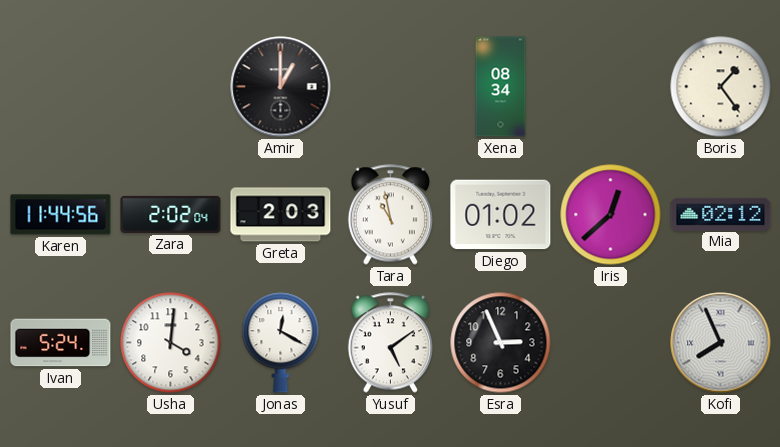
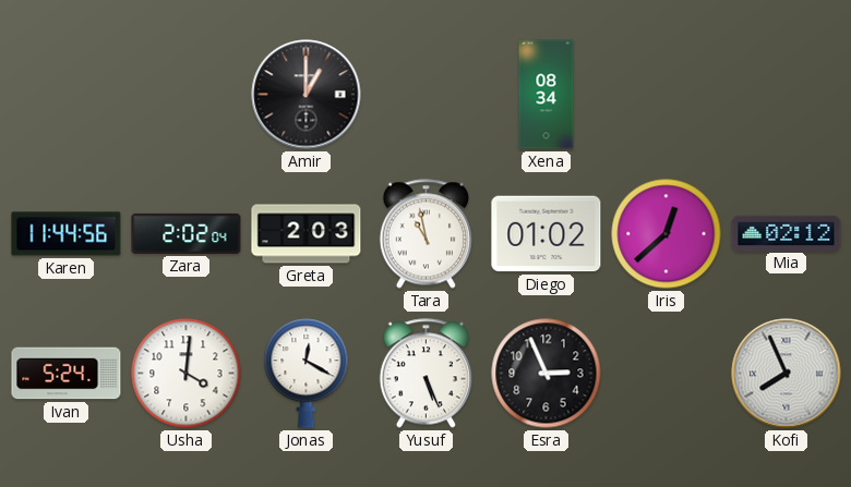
Boris: 1:24 -> none
Yusuf: 5:09 -> 5:26
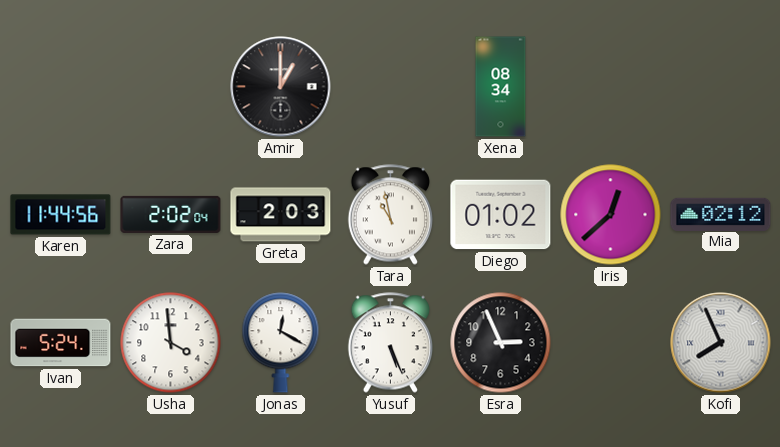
Usha: 4:01 -> 3:59
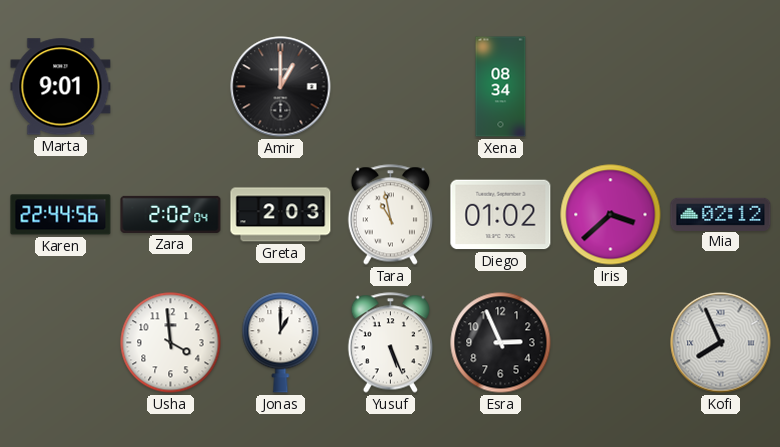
Marta: none -> 9:01
Karen: 11:44 -> 22:44
Iris: 12:38 -> 3:38
Ivan: 5:24 -> none
Jonas: 12:20 -> 1:00
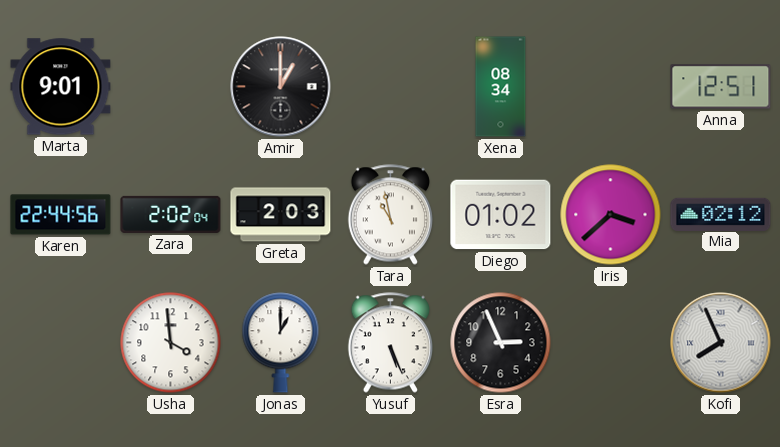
Anna: none -> 12:51
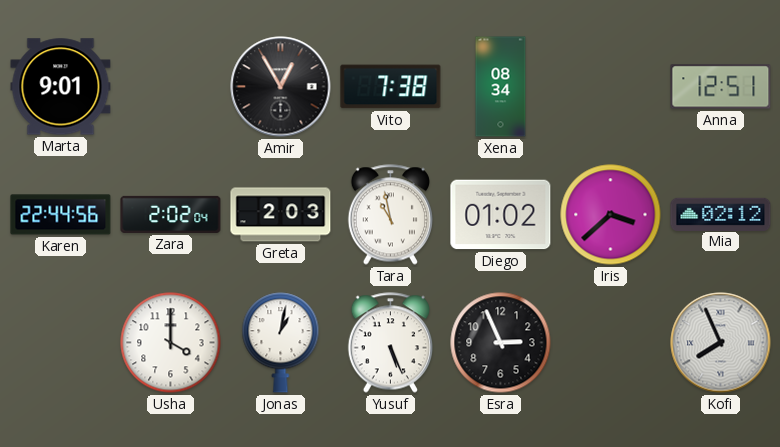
Amir: 1:00 -> 12:55
Vito: none -> 7:38
Usha: 3:59 -> 4:00
Jonas: 1:00 -> 1:02
